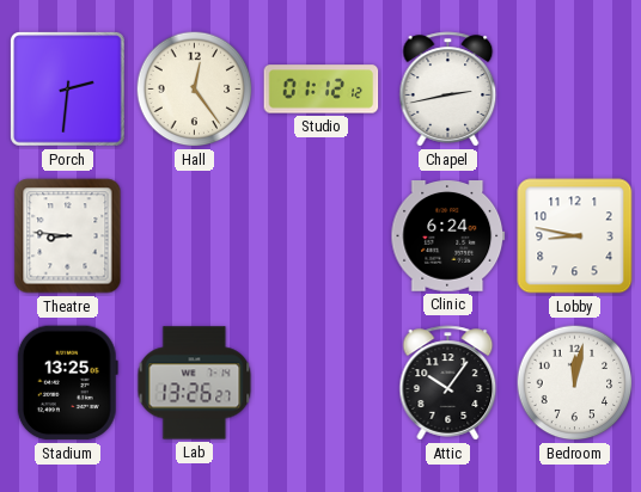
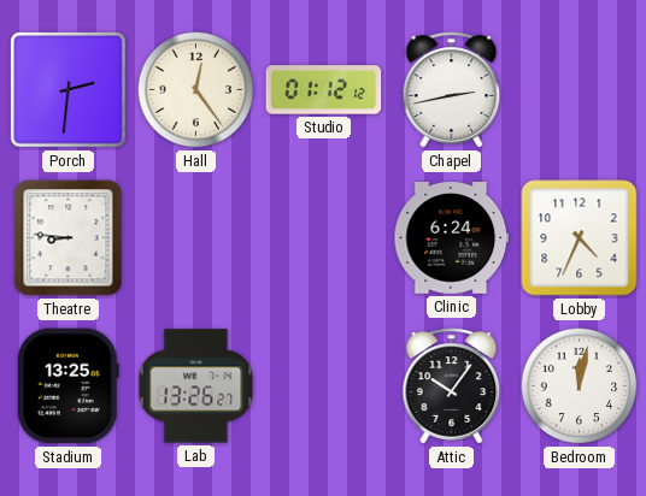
Lobby: 8:47 -> 4:34
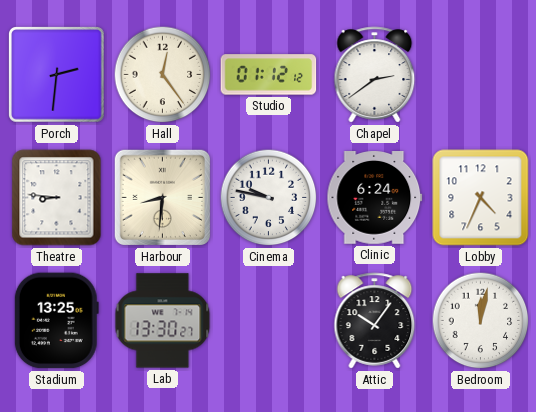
Chapel: 2:43 -> 2:39
Harbour: none -> 8:31
Cinema: none -> 9:47
Lab: 13:26 -> 13:30
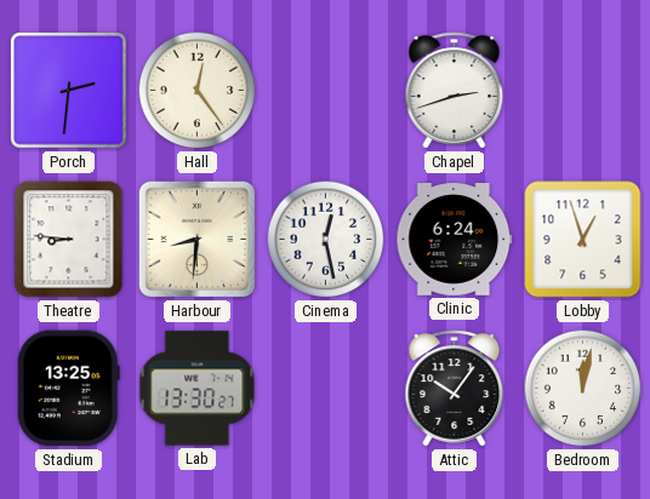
Studio: 01:12 -> none
Chapel: 2:39 -> 2:42
Cinema: 9:47 -> 12:28
Lobby: 4:34 -> 12:57
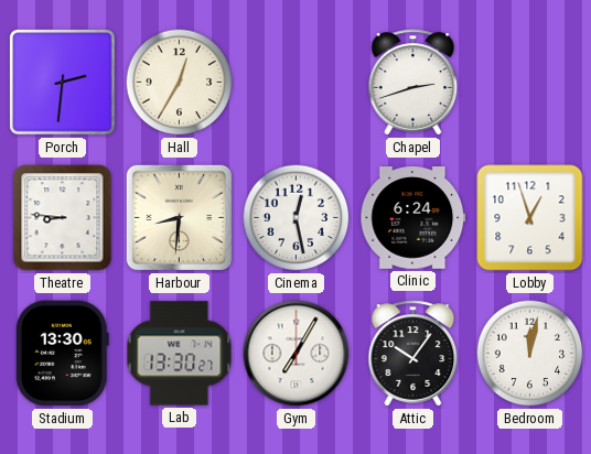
Hall: 12:24 -> 12:35
Stadium: 13:25 -> 13:30
Gym: none -> 7:05
